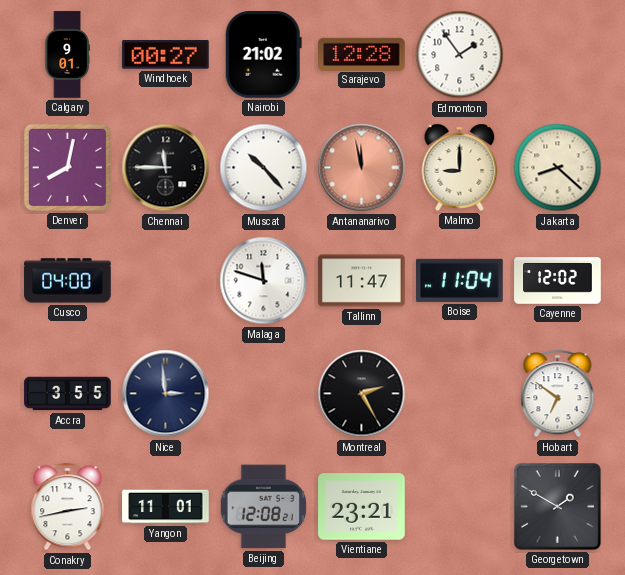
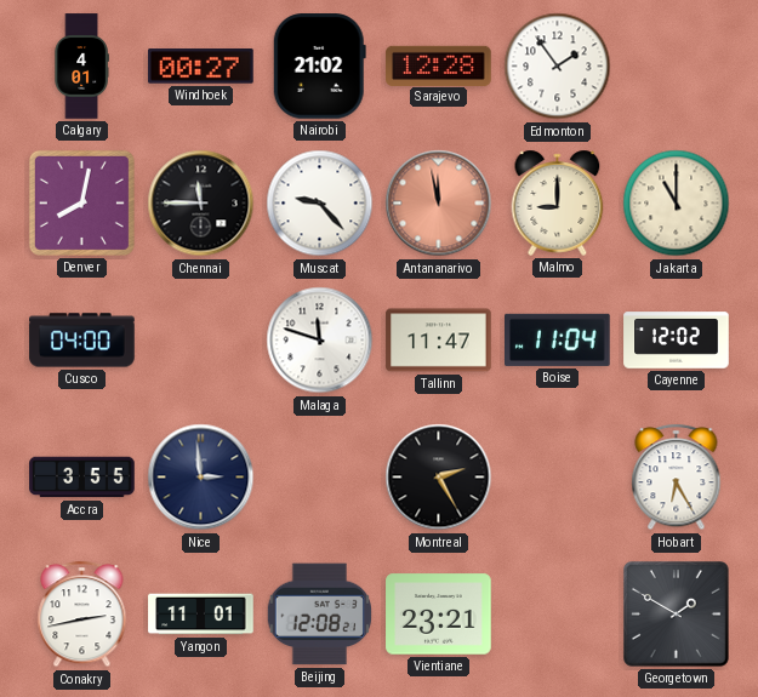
Calgary: 9:01 -> 4:01
Muscat: 10:23 -> 9:23
Jakarta: 8:22 -> 11:00
Hobart: 6:51 -> 6:25
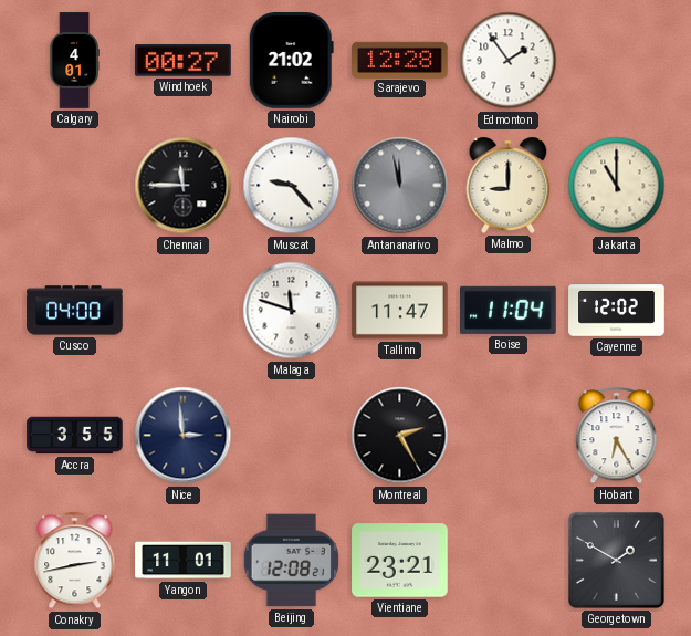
Denver: 8:02 -> none
Antananarivo dial: salmon -> grey
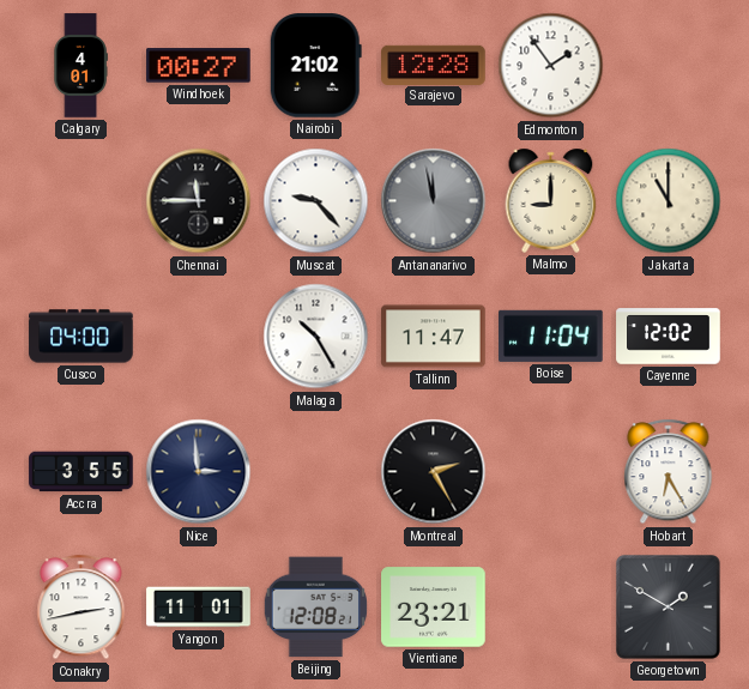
Malaga: 11:48 -> 10:25
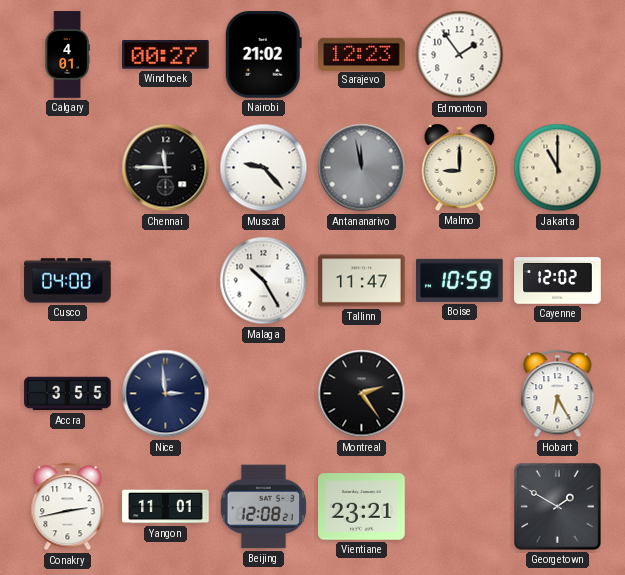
Sarajevo: 12:28 -> 12:23
Boise: 11:04 -> 10:59
Montreal: 2:25 -> 2:24
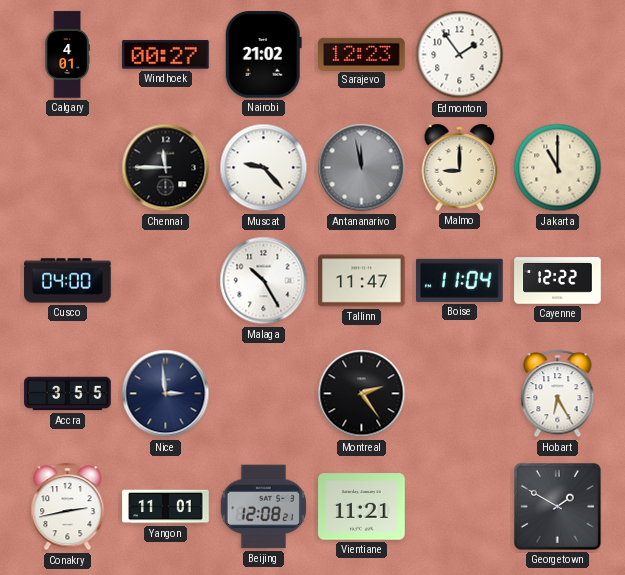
Boise: 10:59 -> 11:04
Cayenne: 12:02 -> 12:22
Vientiane: 23:21 -> 11:21
